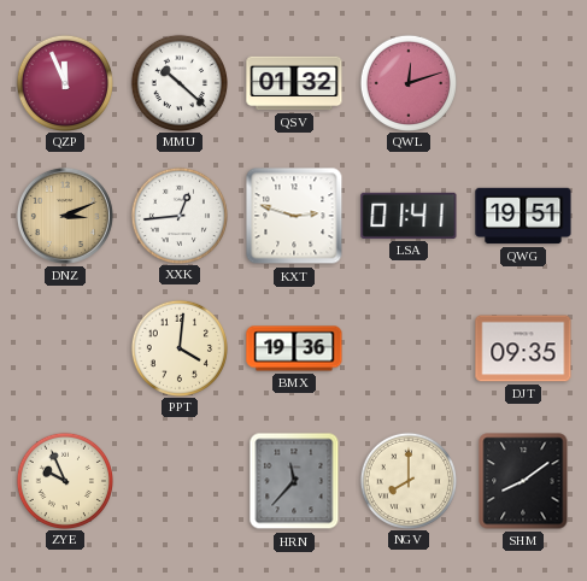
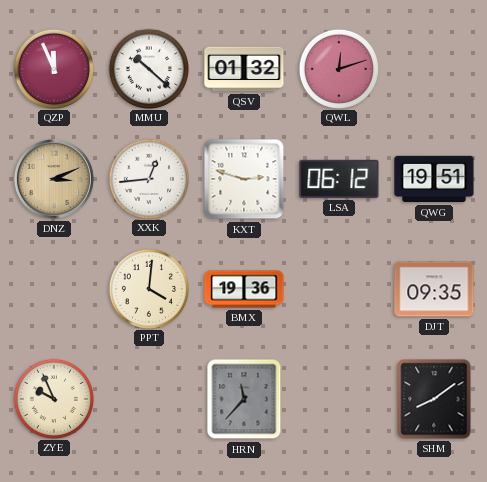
LSA: 01:41 -> 06:12
NGV: 8:00 -> none
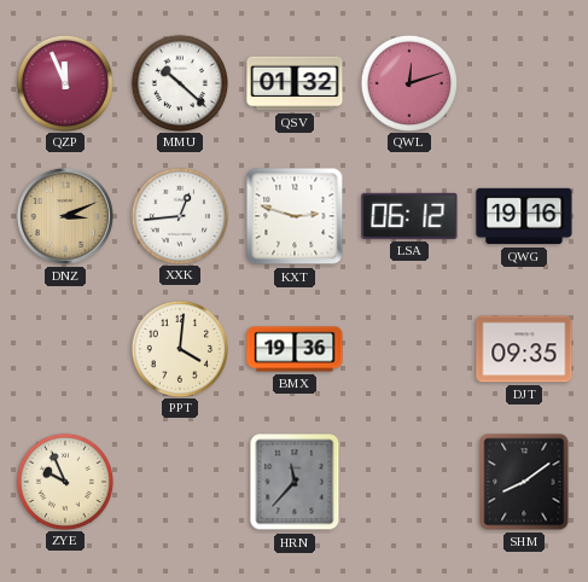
QWG: 19:51 -> 19:16
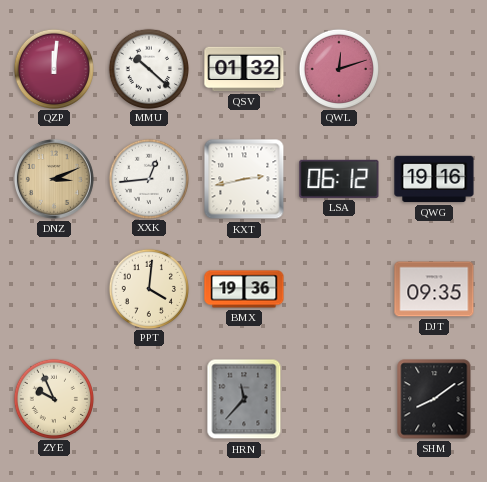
QZP: 11:56 -> 12:01
KXT: 2:48 -> 2:43
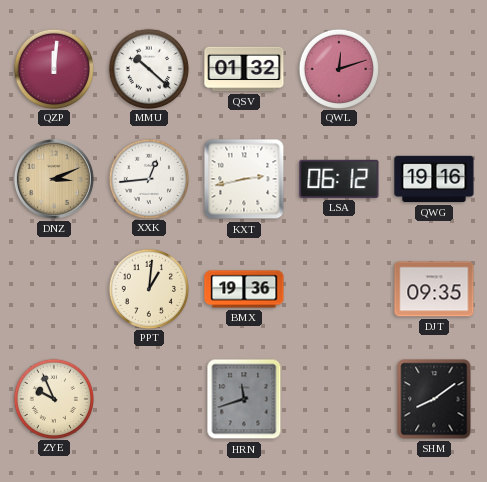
PPT: 4:01 -> 1:01
HRN: 11:37 -> 11:42
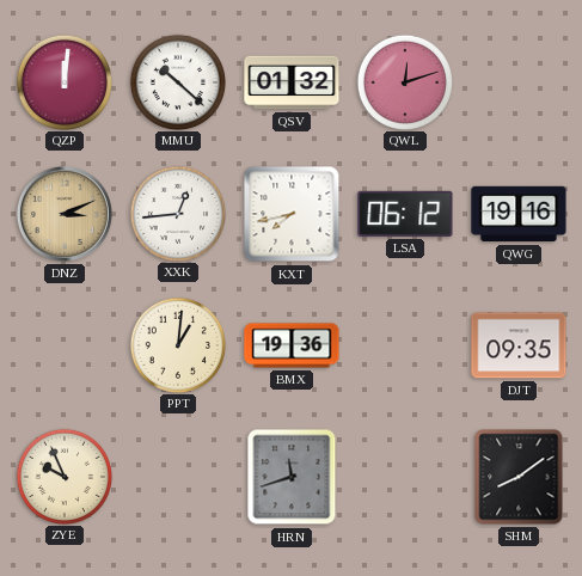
KXT: 2:43 -> 7:43
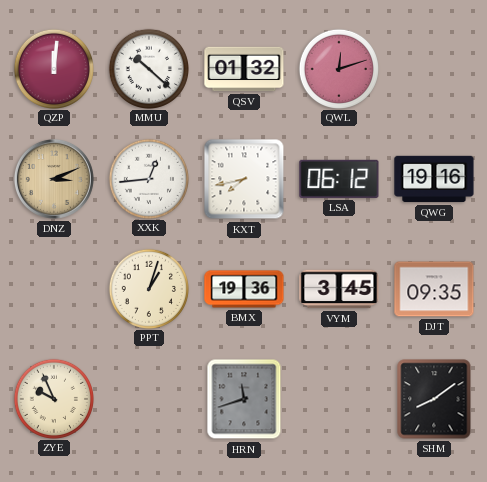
PPT: 1:01 -> 1:03
VYM: none -> 3:45
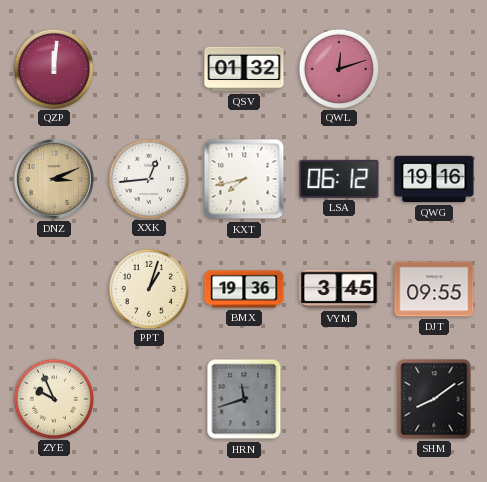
MMU: 10:22 -> none
DJT: 09:35 -> 09:55
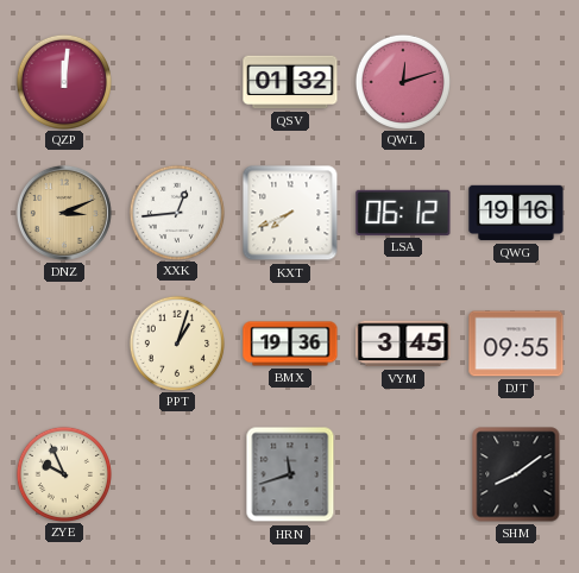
KXT: 7:43 -> 7:41
